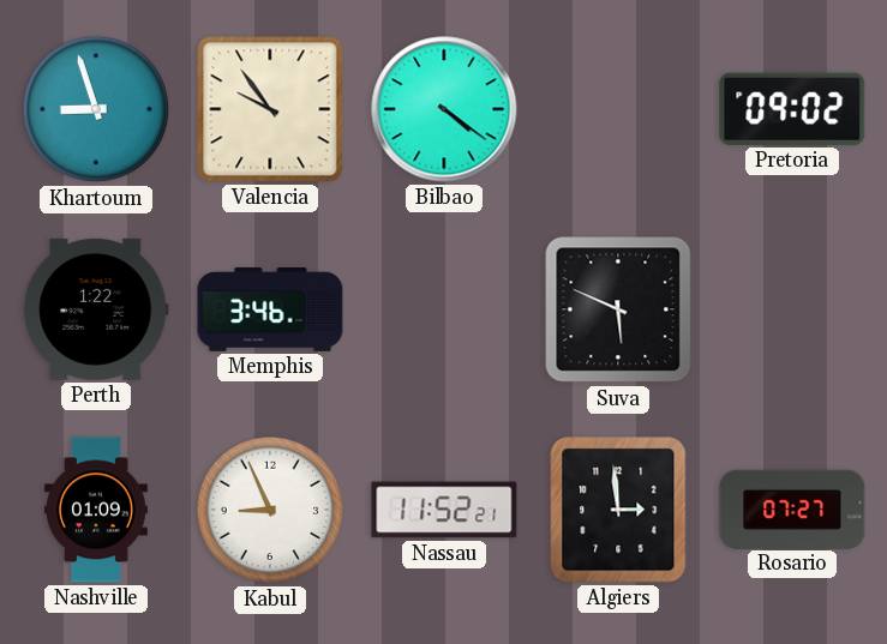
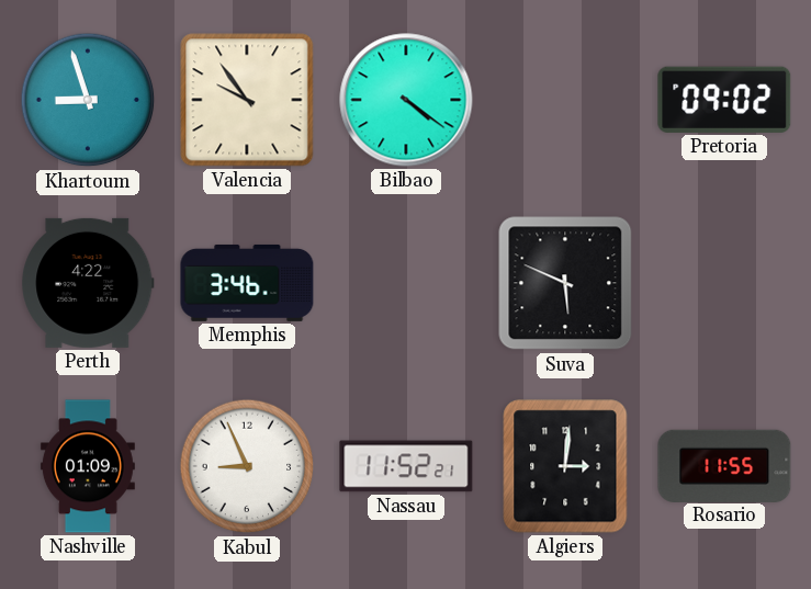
Perth: 1:22 -> 4:22
Algiers: 2:59 -> 3:01
Rosario: 07:27 -> 11:55
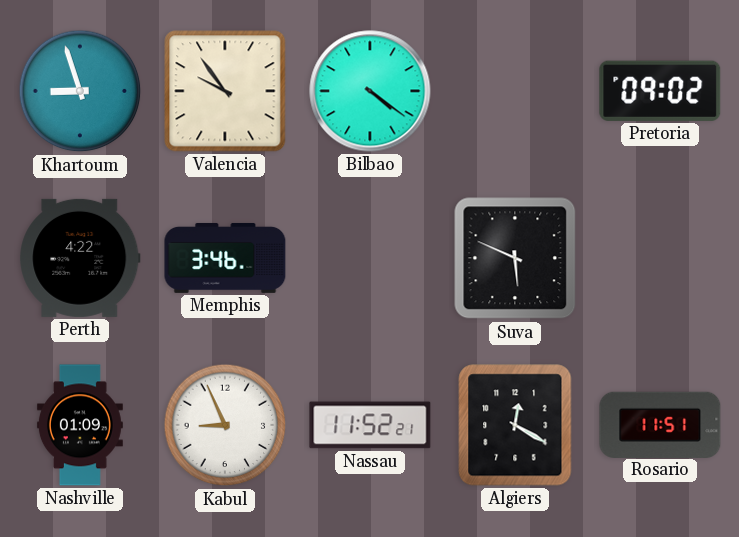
Algiers: 3:01 -> 12:20
Rosario: 11:55 -> 11:51
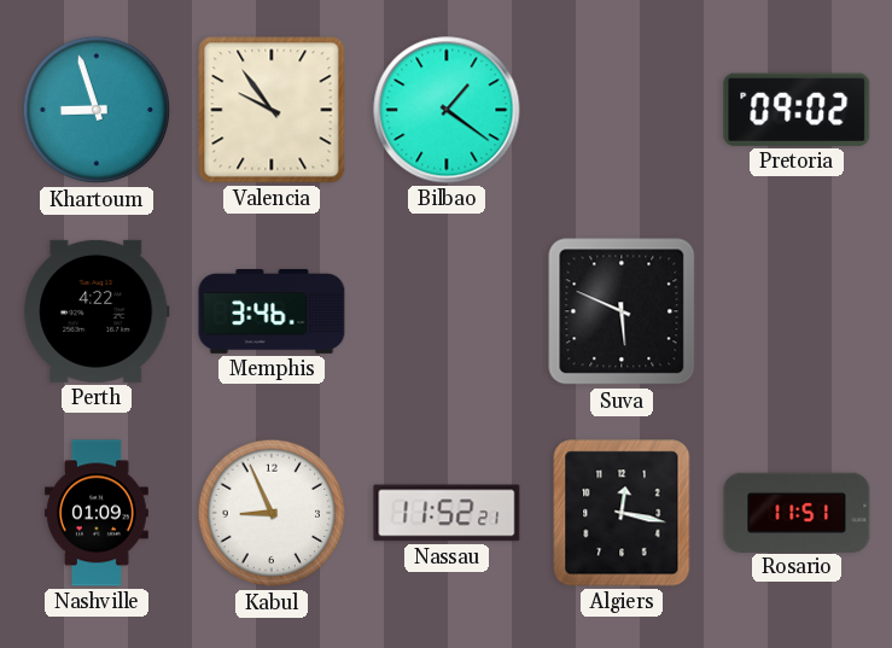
Bilbao: 4:21 -> 1:21
Algiers: 12:20 -> 12:17
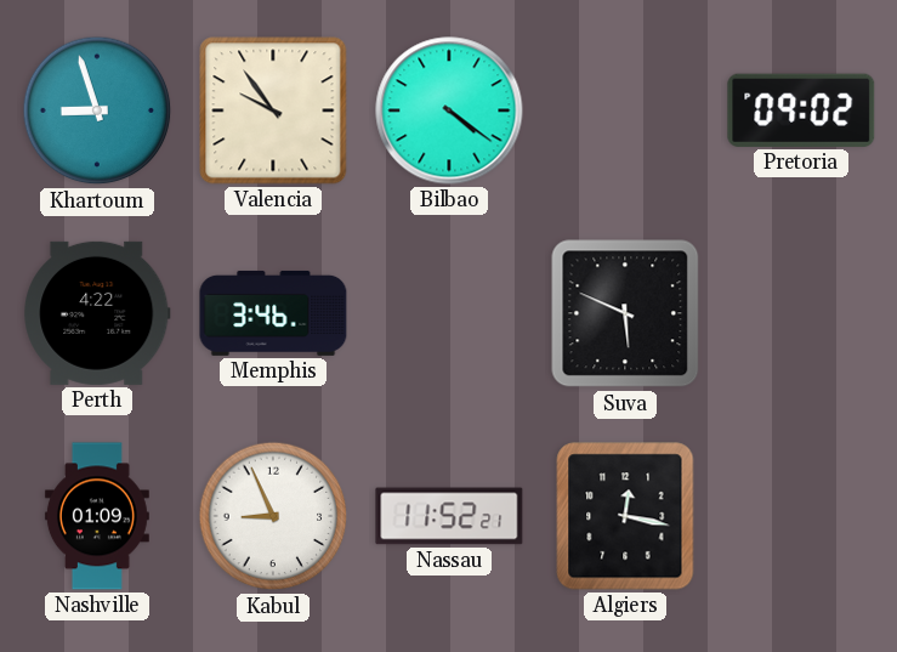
Bilbao: 1:21 -> 4:21
Rosario: 11:51 -> none
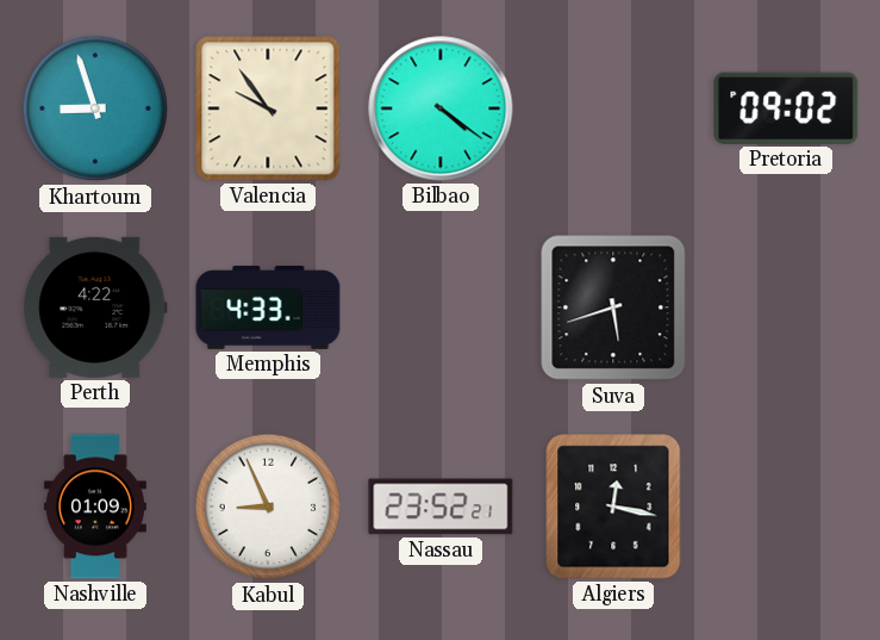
Memphis: 3:46 -> 4:33
Suva: 5:49 -> 5:42
Nassau: 11:52 -> 23:52
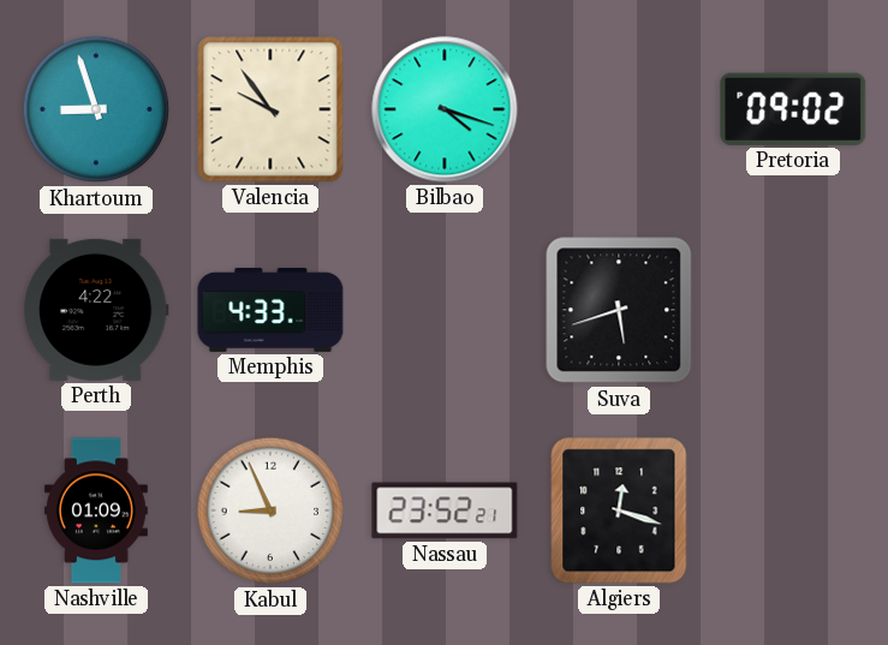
Bilbao: 4:21 -> 4:18
Algiers: 12:17 -> 12:18
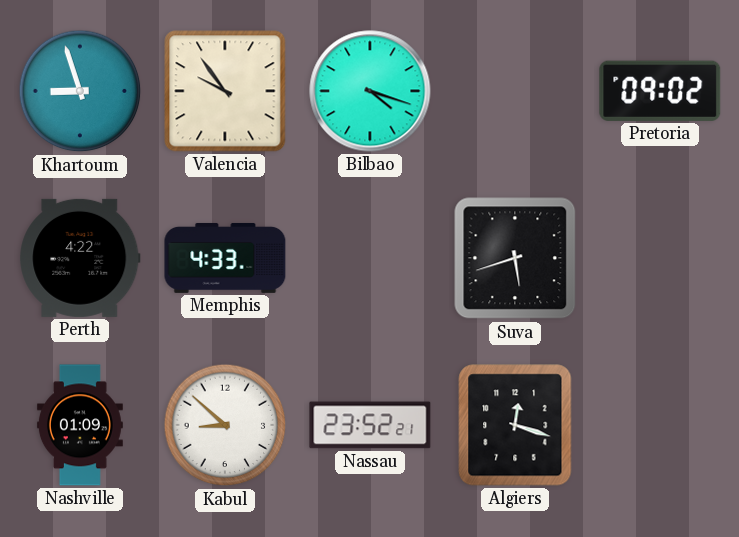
Kabul: 8:56 -> 8:52
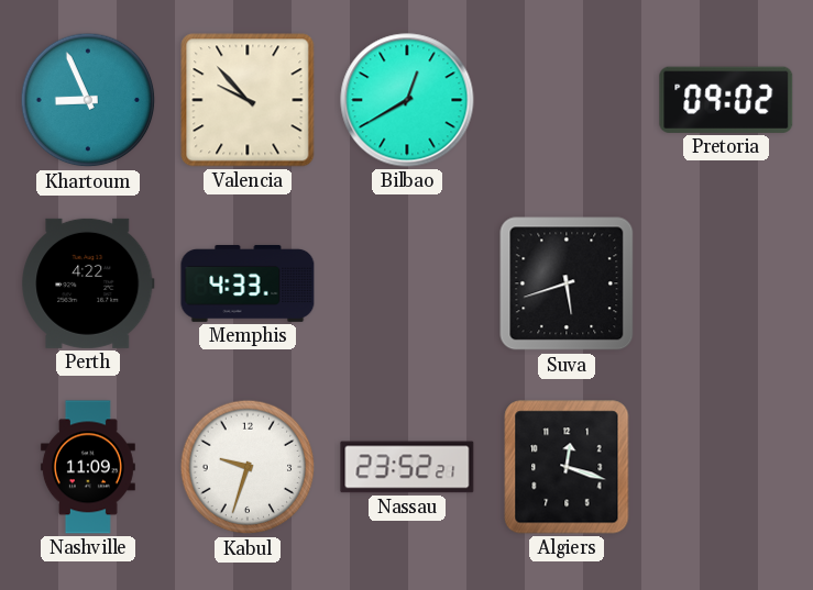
Khartoum: 8:57 -> 8:56
Valencia: 9:54 -> 9:53
Bilbao: 4:18 -> 12:40
Nashville: 01:09 -> 11:09
Kabul: 8:52 -> 9:33
